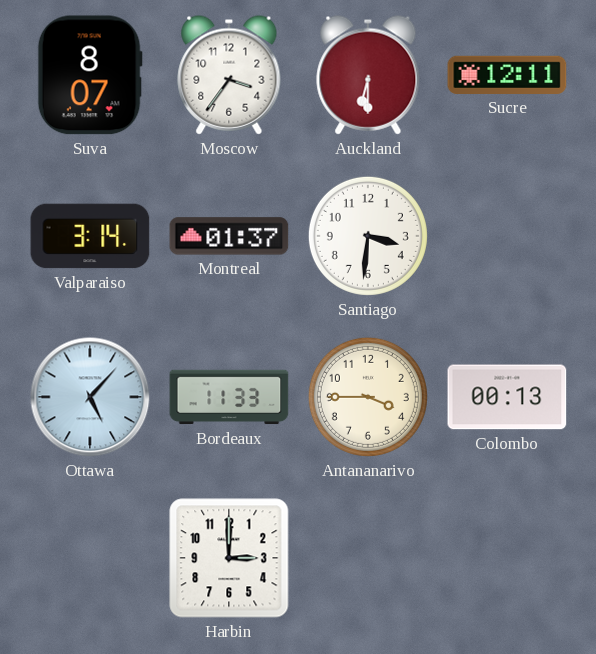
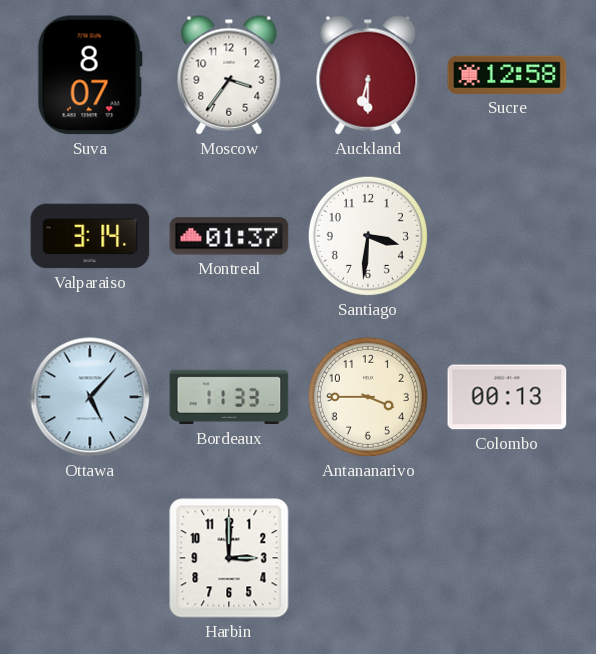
Sucre: 12:11 -> 12:58
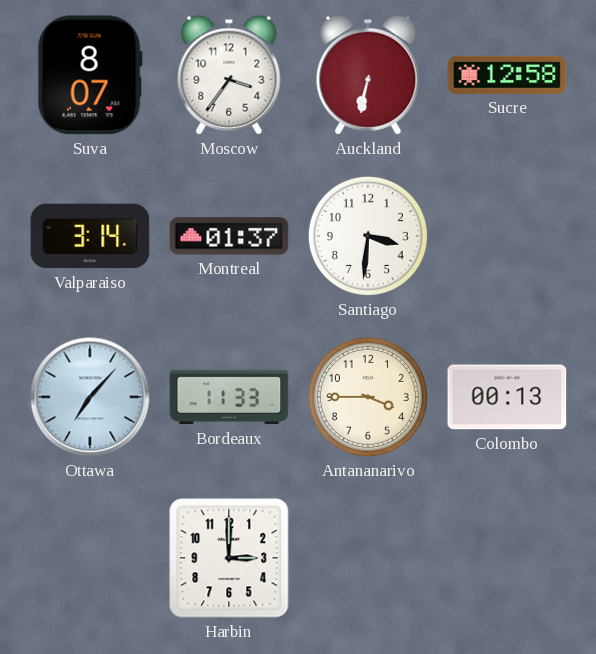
Auckland: 6:30 -> 6:32
Ottawa: 5:07 -> 7:07
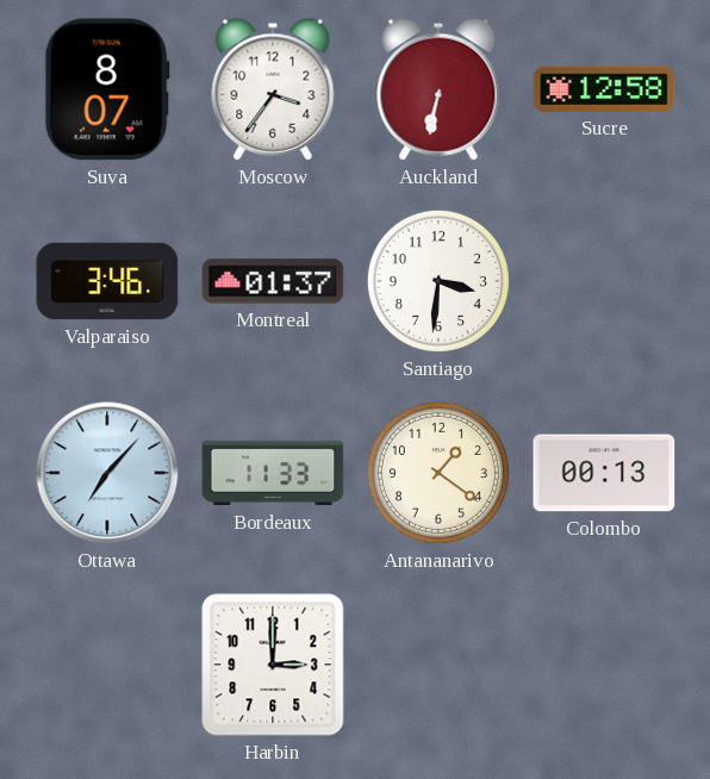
Valparaiso: 3:14 -> 3:46
Antananarivo: 3:45 -> 1:21
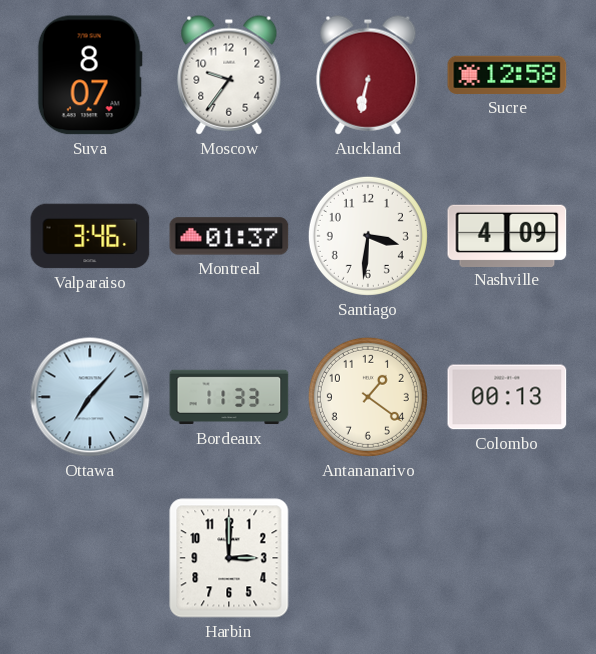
Moscow: 3:36 -> 9:36
Nashville: none -> 4:09
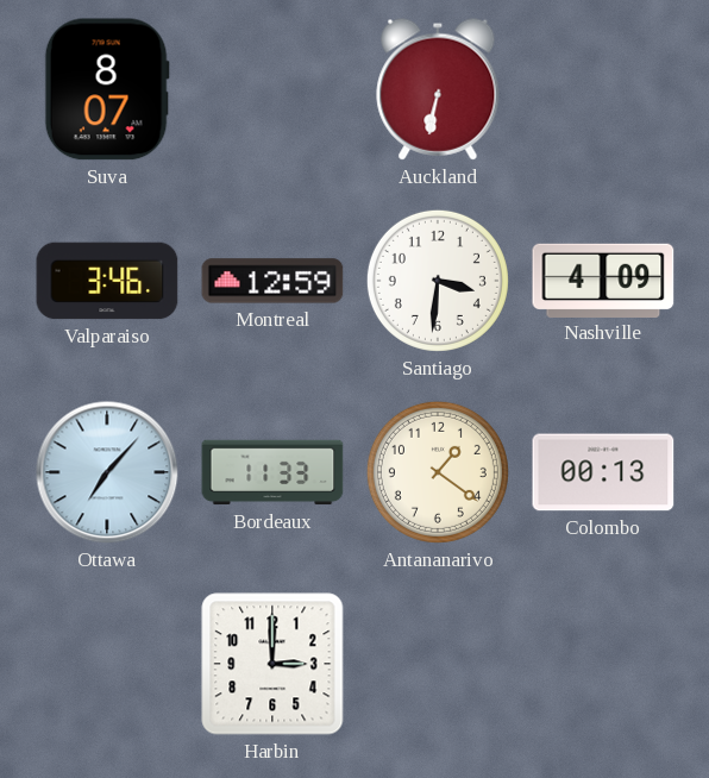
Moscow: 9:36 -> none
Sucre: 12:58 -> none
Montreal: 01:37 -> 12:59
